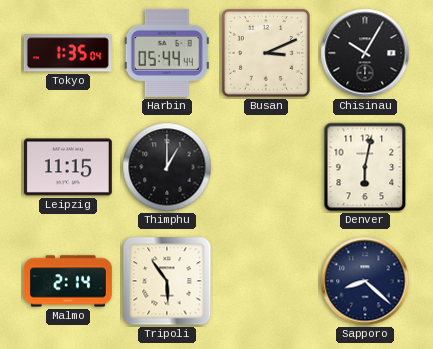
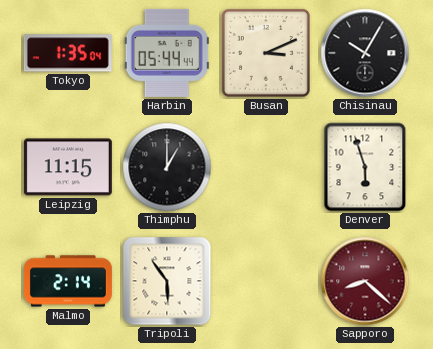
Denver: 6:02 -> 5:57
Sapporo dial: navy -> burgundy
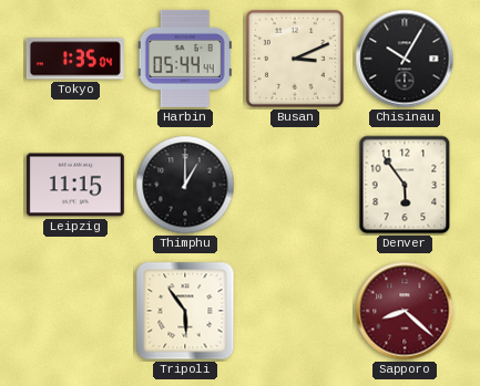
Denver: 5:57 -> 5:54
Malmo: 2:14 -> none
